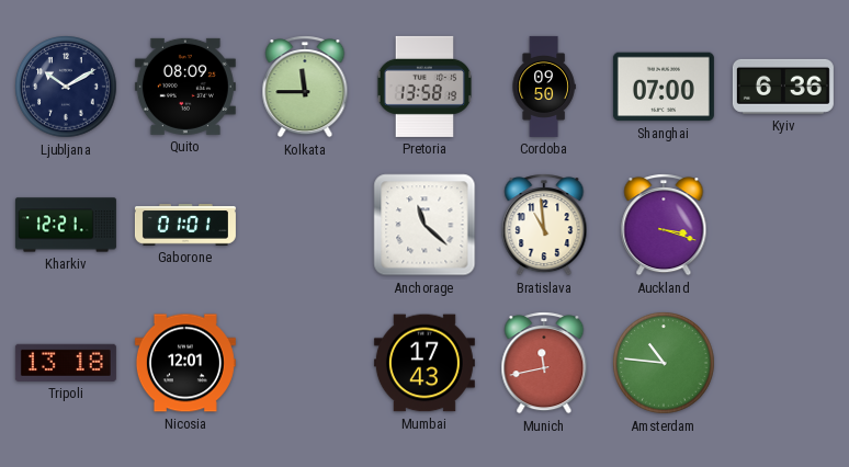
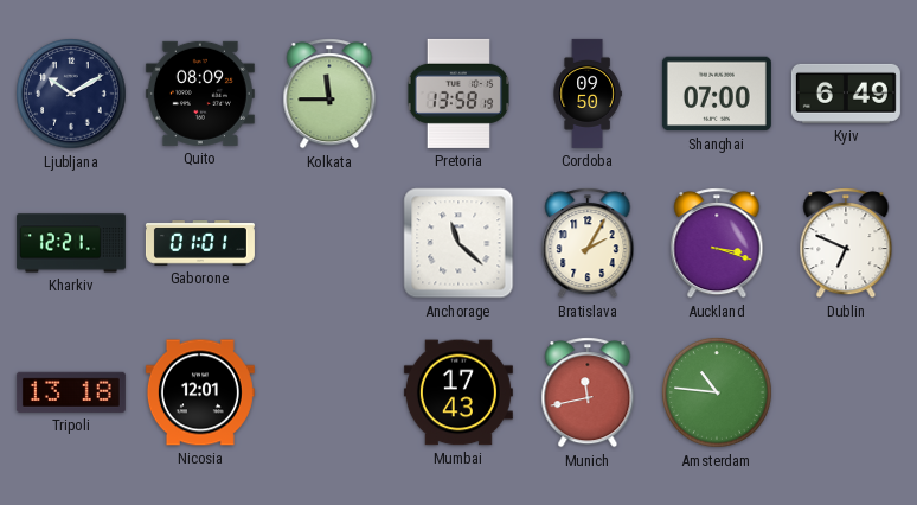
Kyiv: 6:36 -> 6:49
Bratislava: 10:59 -> 2:05
Dublin: none -> 6:49
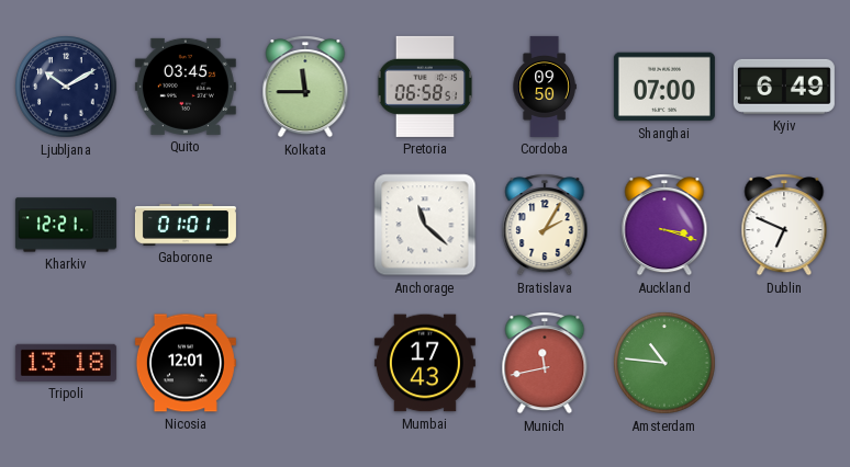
Quito: 08:09 -> 03:45
Pretoria: 13:58 -> 06:58
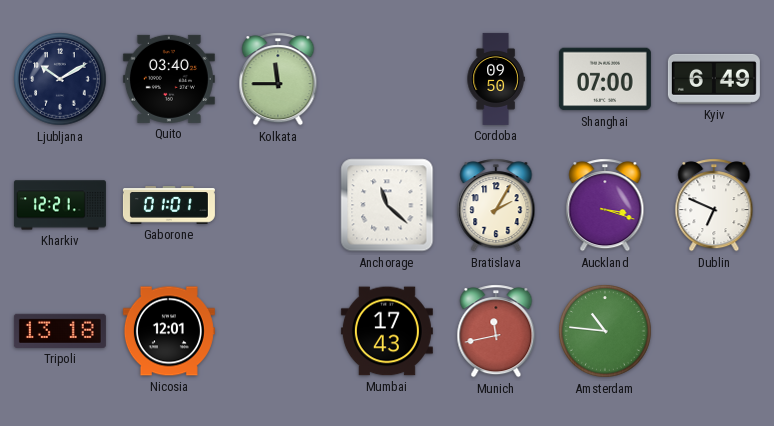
Quito: 03:45 -> 03:40
Pretoria: 06:58 -> none
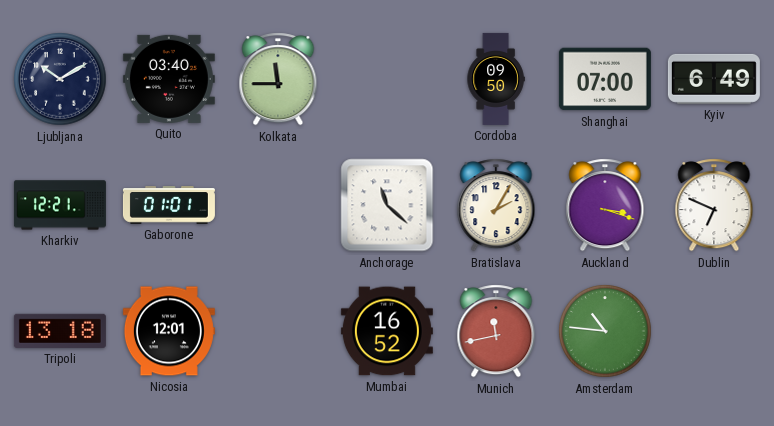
Mumbai: 17:43 -> 16:52
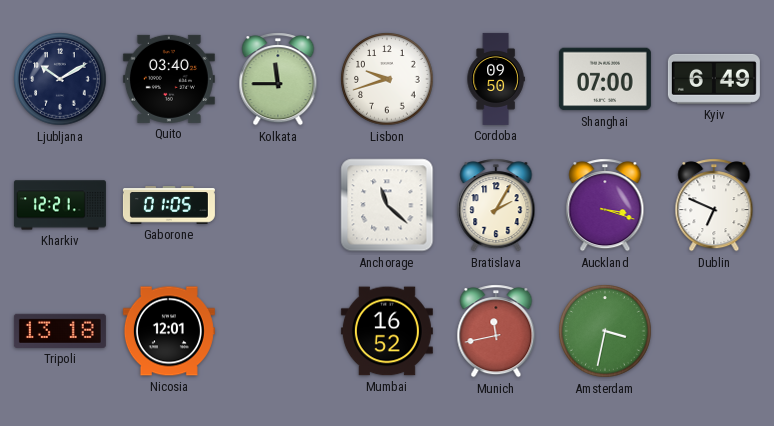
Lisbon: none -> 9:42
Gaborone: 01:01 -> 01:05
Amsterdam: 10:46 -> 3:32
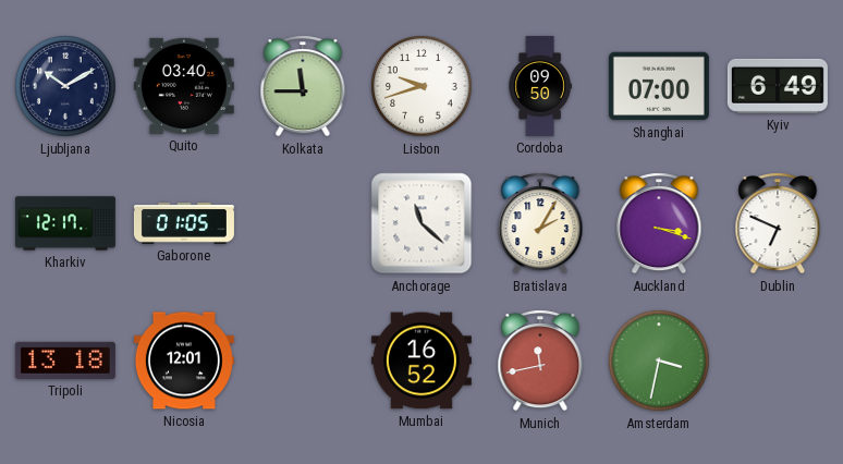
Kharkiv: 12:21 -> 12:17
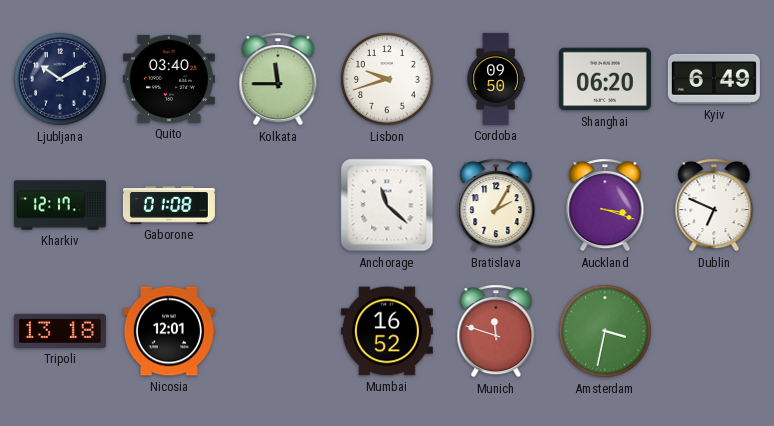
Shanghai: 07:00 -> 06:20
Gaborone: 01:05 -> 01:08
Munich: 11:43 -> 11:48
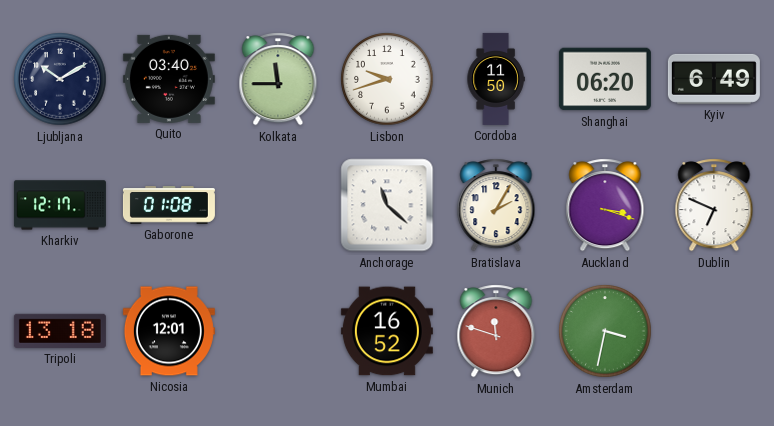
Cordoba: 09:50 -> 11:50
